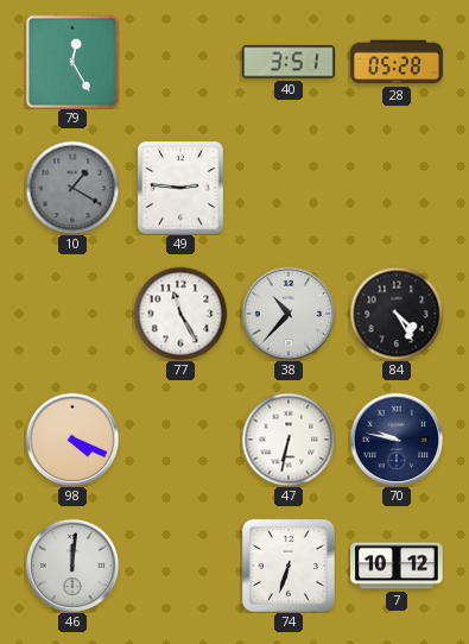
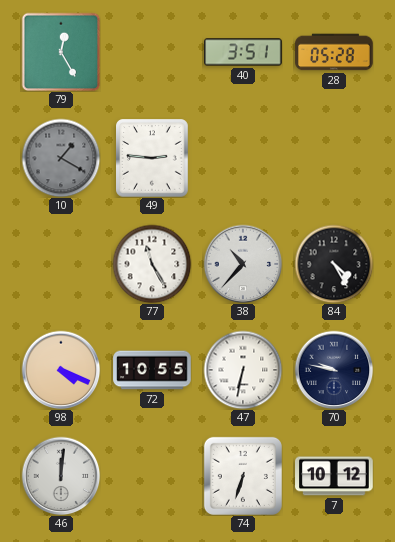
72: none -> 10:55
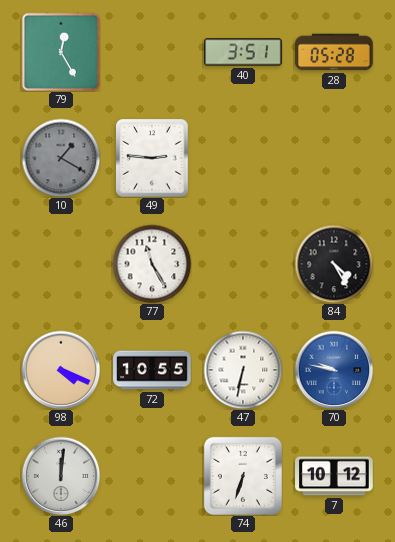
38: 10:37 -> none
70 dial: navy -> blue
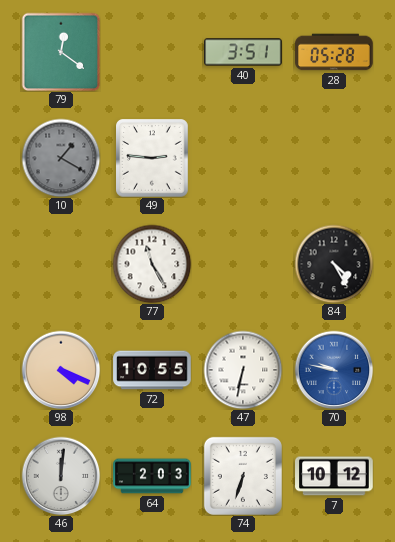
79: 12:25 -> 12:21
64: none -> 2:03
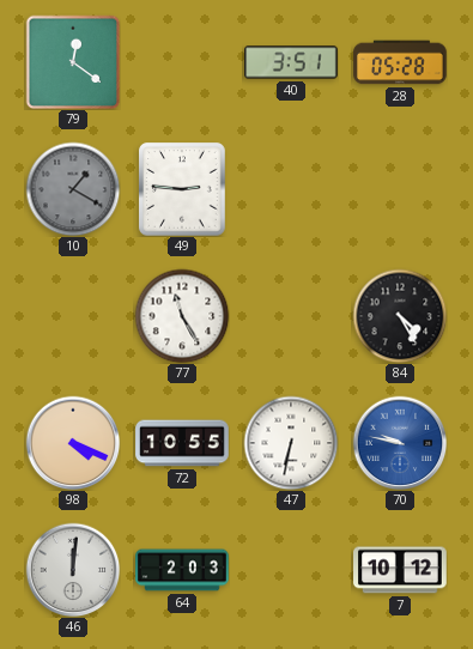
74: 6:33 -> none
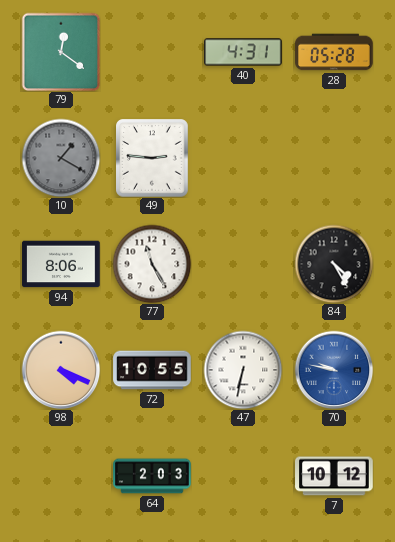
40: 3:51 -> 4:31
94: none -> 8:06
46: 12:01 -> none
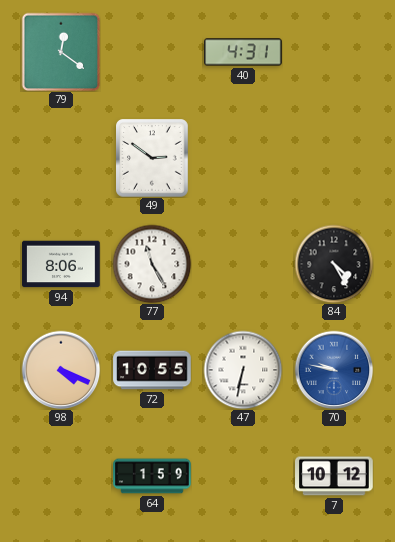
28: 05:28 -> none
10: 1:20 -> none
49: 2:46 -> 2:51
64: 2:03 -> 1:59
